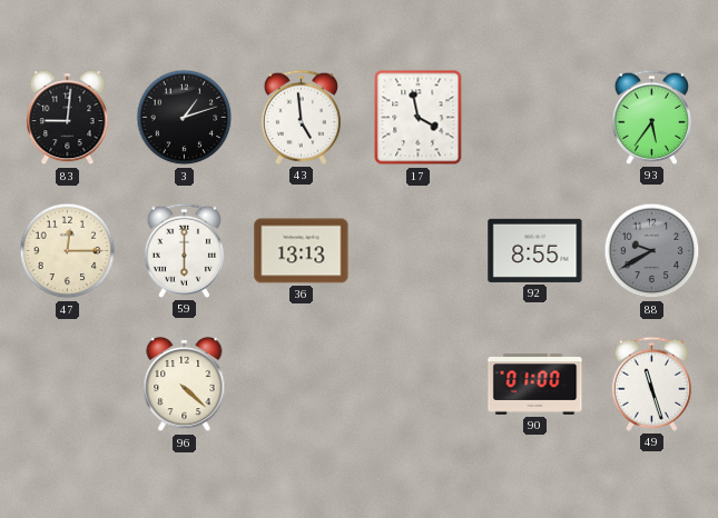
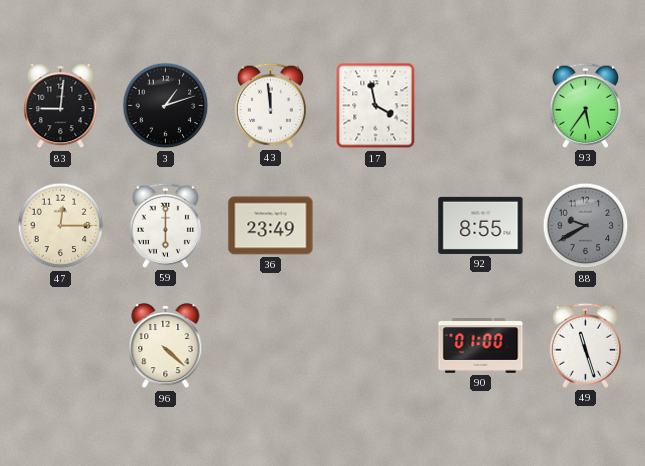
43: 4:59 -> 11:59
36: 13:13 -> 23:49
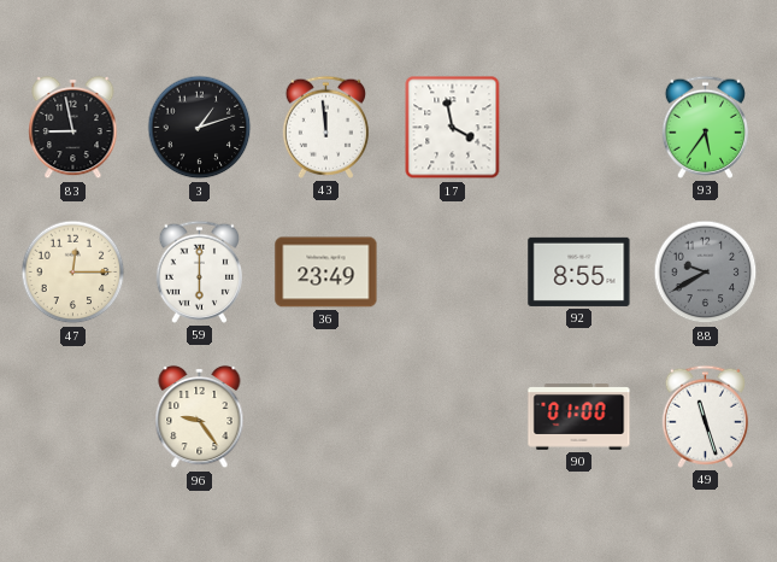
83: 9:01 -> 8:58
96: 4:22 -> 9:24
